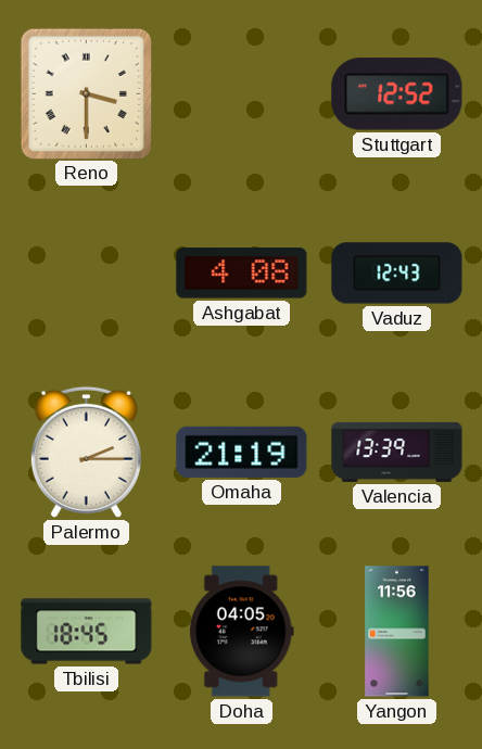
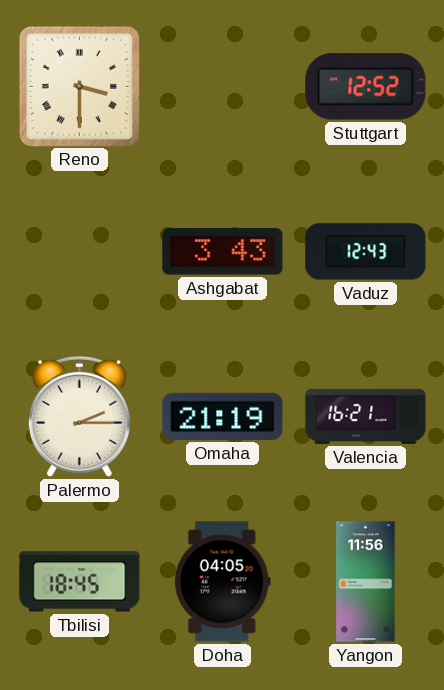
Ashgabat: 4:08 -> 3:43
Valencia: 13:39 -> 16:21
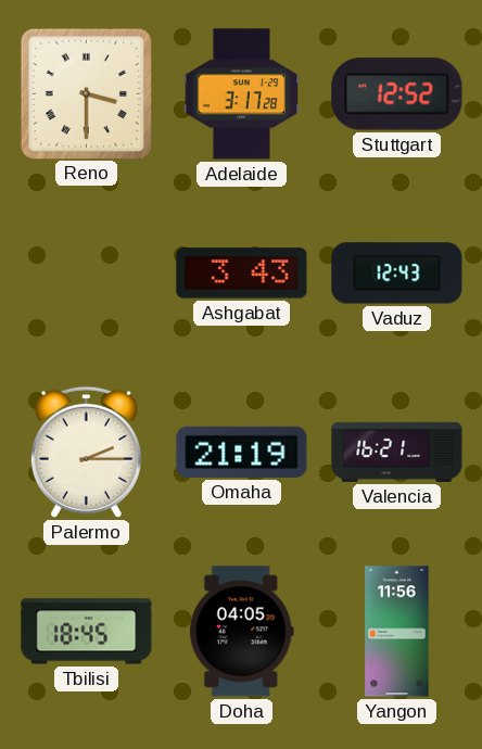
Adelaide: none -> 3:17
